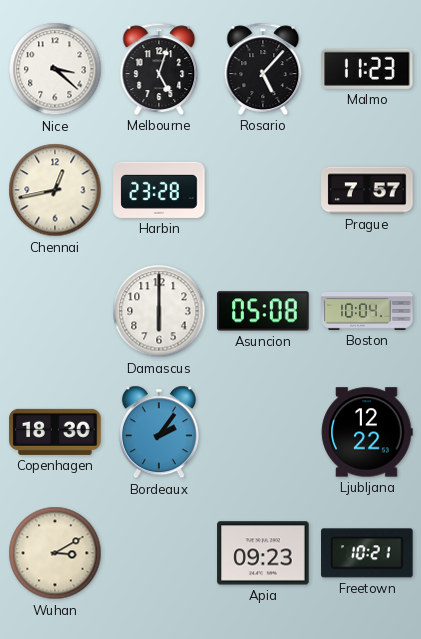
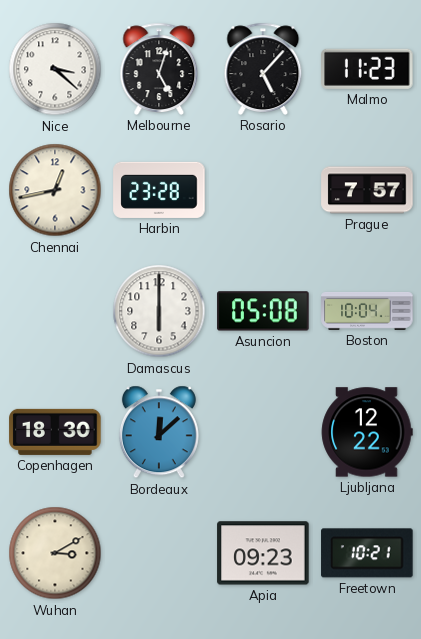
Bordeaux: 2:06 -> 12:08
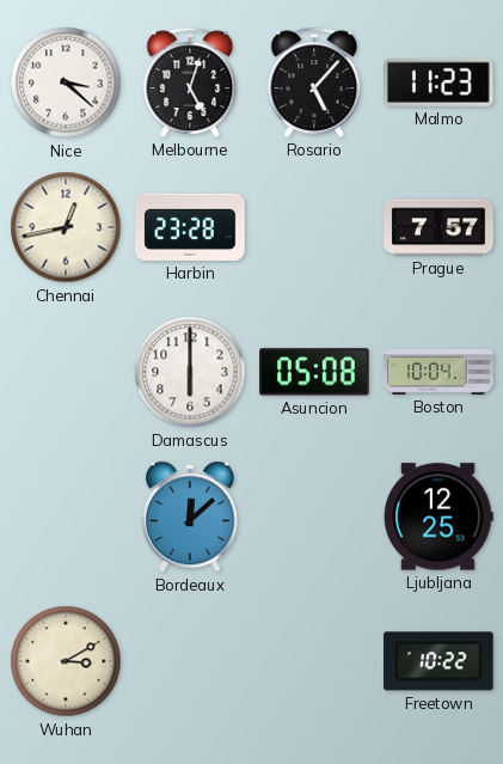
Copenhagen: 18:30 -> none
Ljubljana: 12:22 -> 12:25
Apia: 09:23 -> none
Freetown: 10:21 -> 10:22
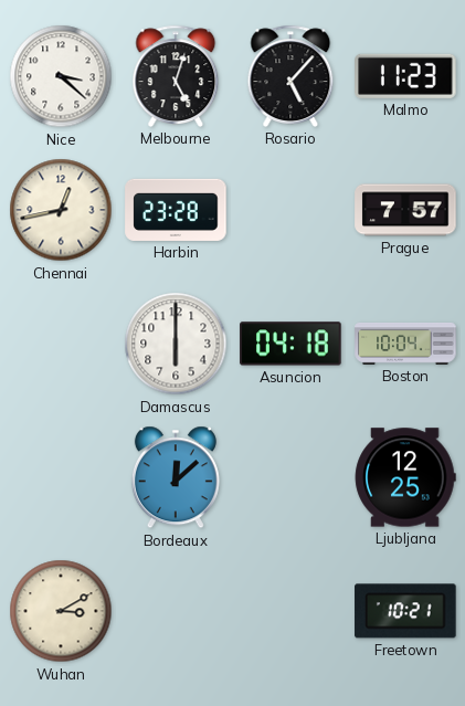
Asuncion: 05:08 -> 04:18
Freetown: 10:22 -> 10:21
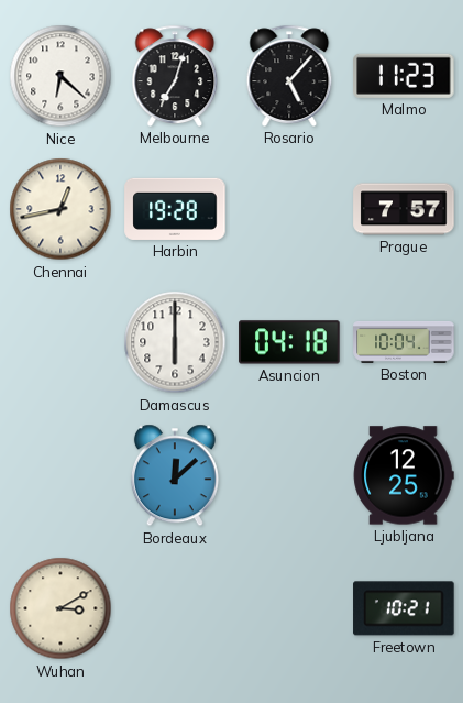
Nice: 3:22 -> 6:22
Melbourne: 5:03 -> 7:03
Harbin: 23:28 -> 19:28
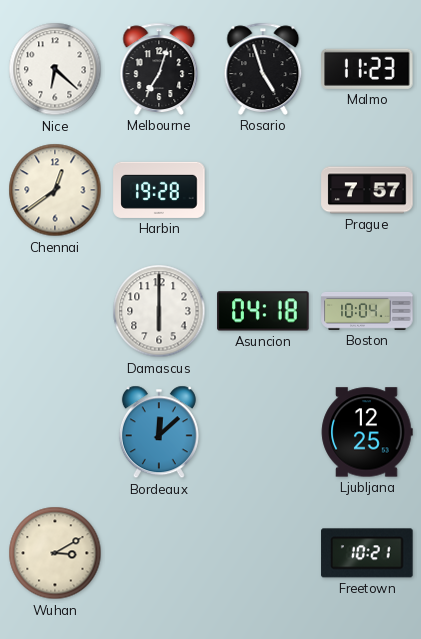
Rosario: 5:07 -> 4:57
Chennai: 12:43 -> 12:39
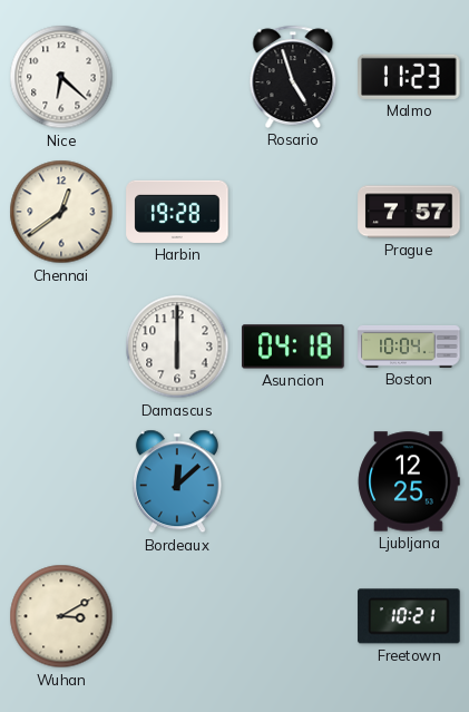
Melbourne: 7:03 -> none
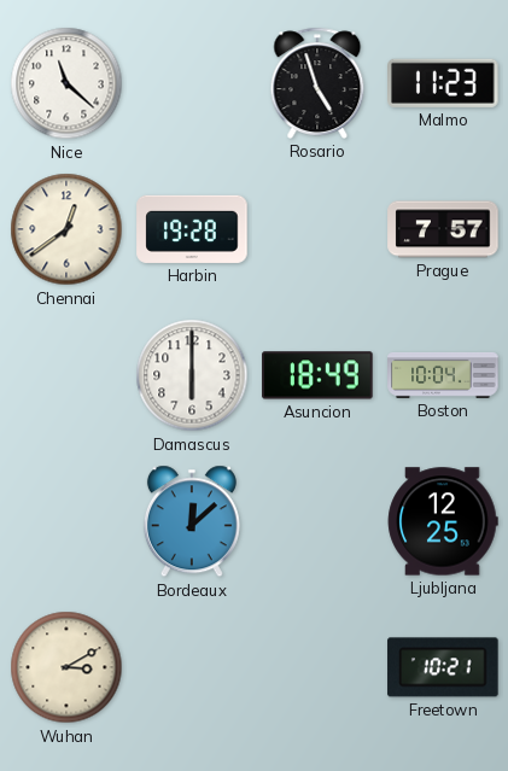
Nice: 6:22 -> 11:22
Asuncion: 04:18 -> 18:49
